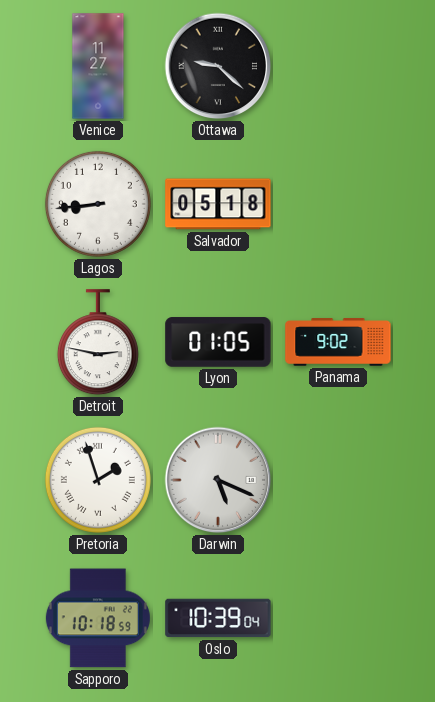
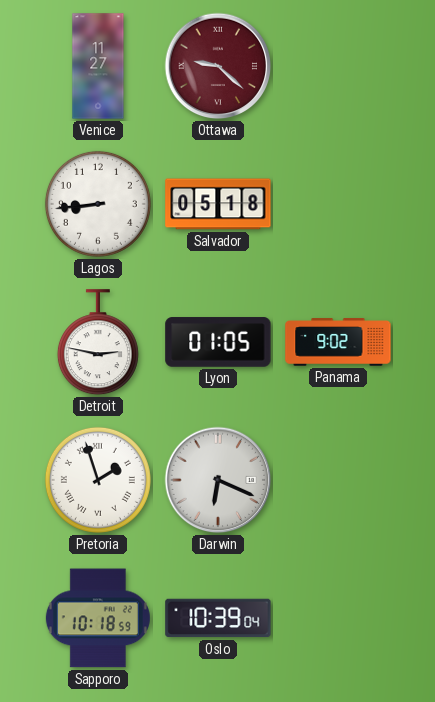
Ottawa dial: black -> burgundy
Darwin: 5:19 -> 6:19
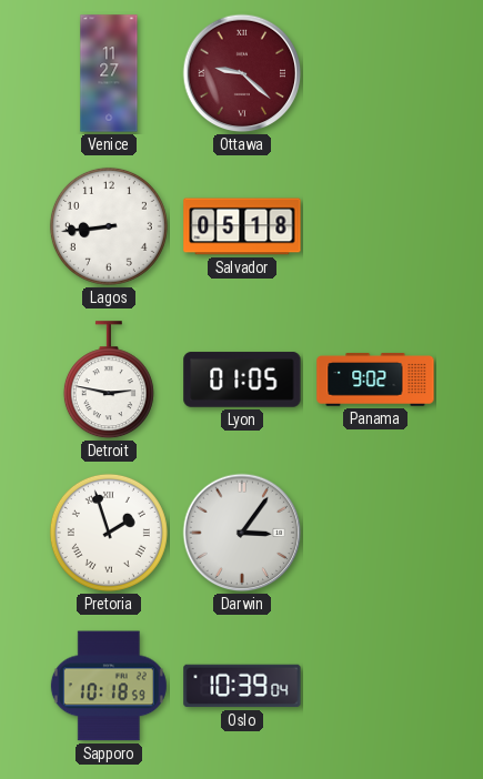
Darwin: 6:19 -> 3:06
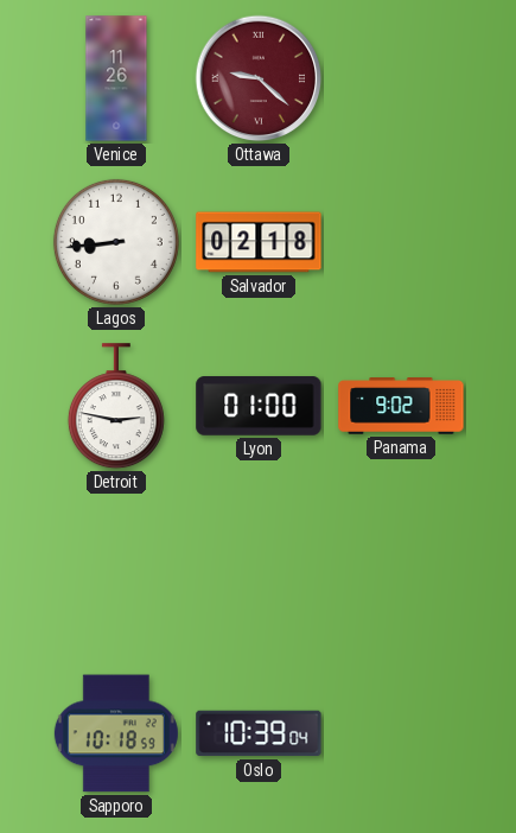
Venice: 11:27 -> 11:26
Salvador: 05:18 -> 02:18
Lyon: 01:05 -> 01:00
Pretoria: 1:57 -> none
Darwin: 3:06 -> none
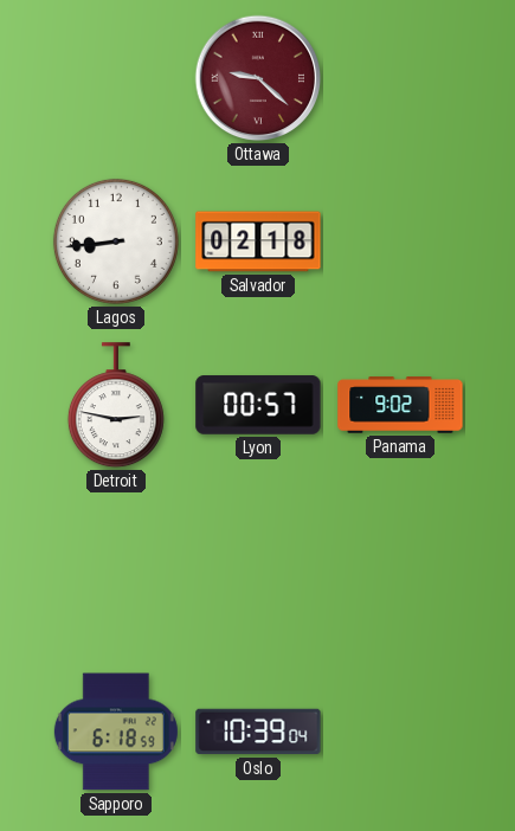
Venice: 11:26 -> none
Lyon: 01:00 -> 00:57
Sapporo: 10:18 -> 6:18
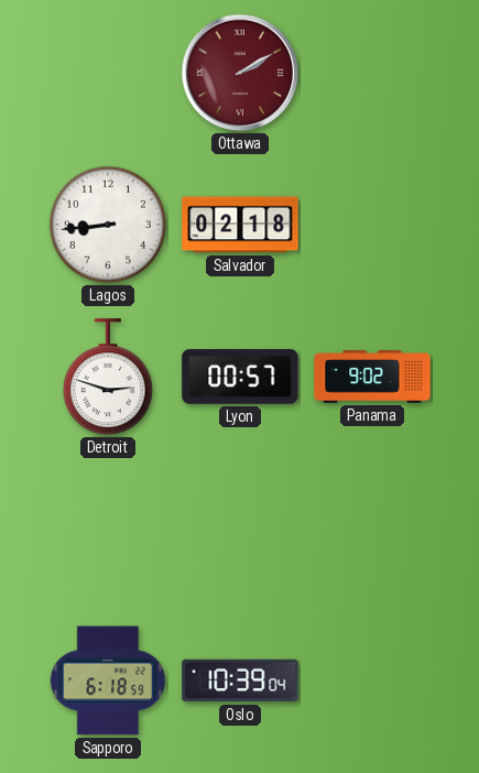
Ottawa: 9:22 -> 2:10
Detroit: 2:47 -> 2:48
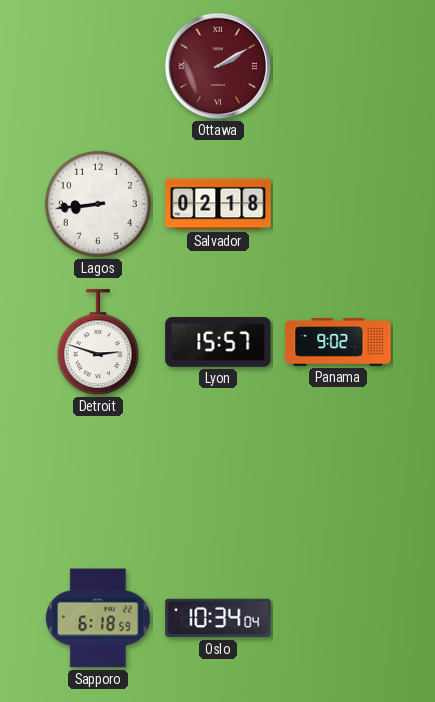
Lyon: 00:57 -> 15:57
Oslo: 10:39 -> 10:34
